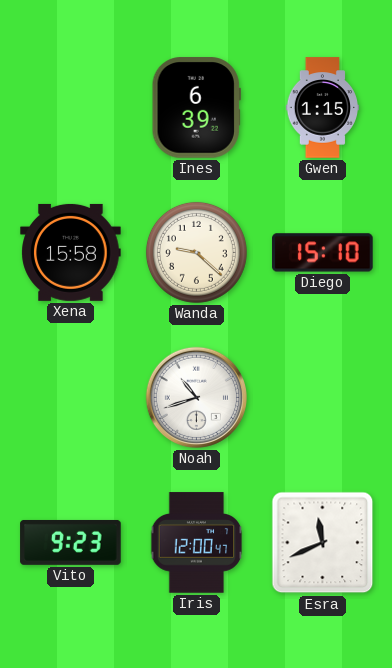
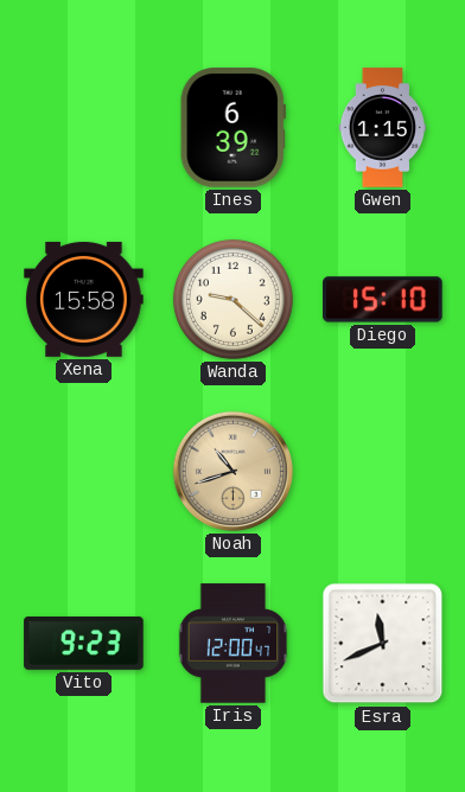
Noah dial: white -> champagne
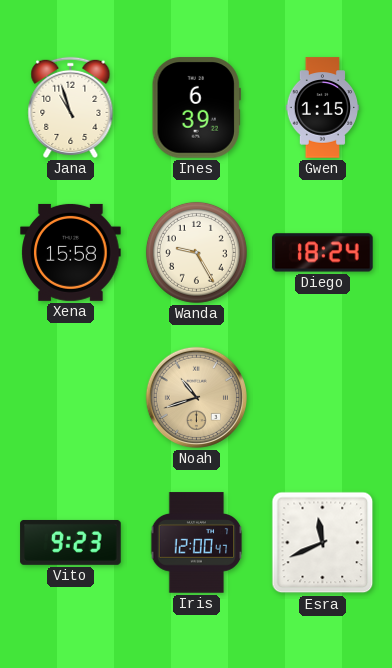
Jana: none -> 10:57
Wanda: 9:22 -> 9:25
Diego: 15:10 -> 18:24
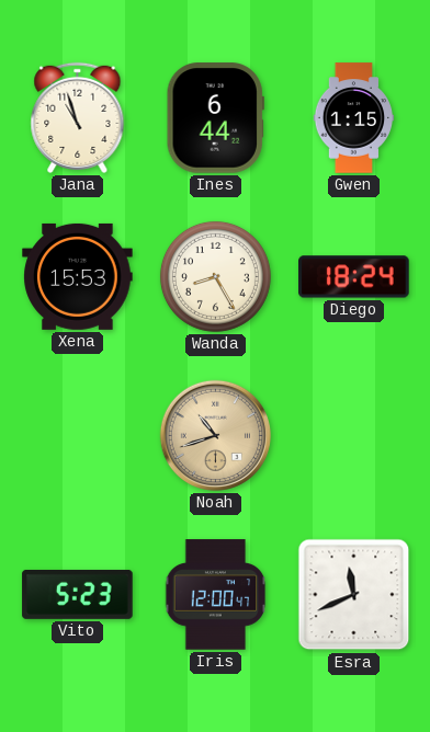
Ines: 6:39 -> 6:44
Xena: 15:58 -> 15:53
Wanda: 9:25 -> 8:25
Vito: 9:23 -> 5:23
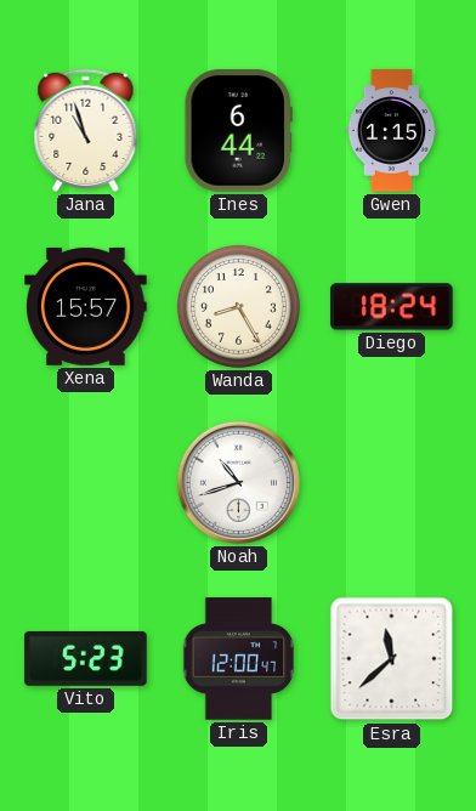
Xena: 15:53 -> 15:57
Noah dial: champagne -> white
Esra: 11:41 -> 11:38
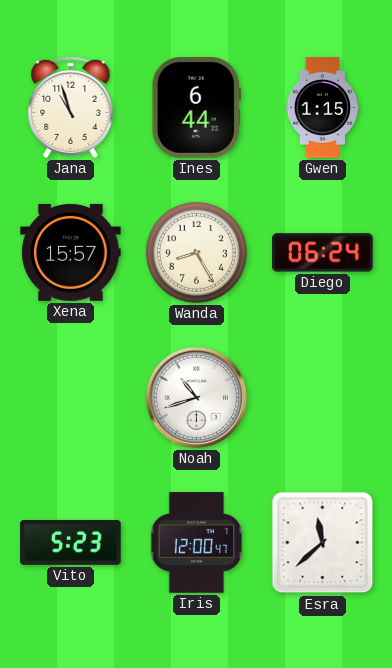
Diego: 18:24 -> 06:24
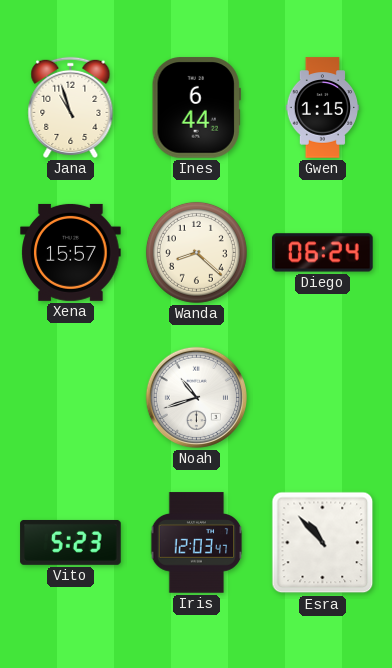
Wanda: 8:25 -> 8:22
Iris: 12:00 -> 12:03
Esra: 11:38 -> 10:53
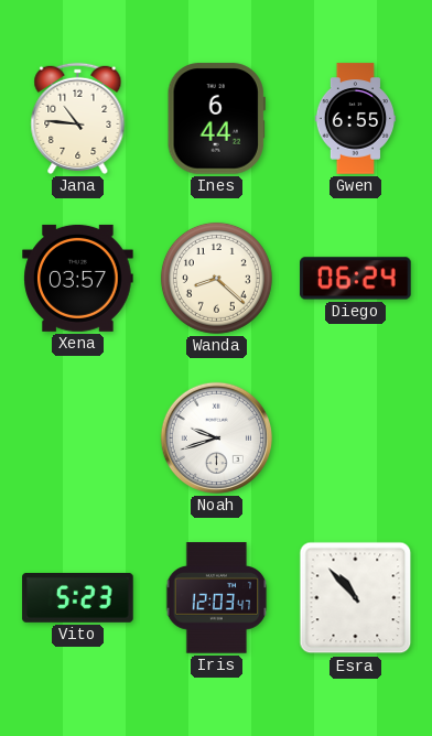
Jana: 10:57 -> 10:46
Gwen: 1:15 -> 6:55
Xena: 15:57 -> 03:57
Noah: 10:42 -> 9:42
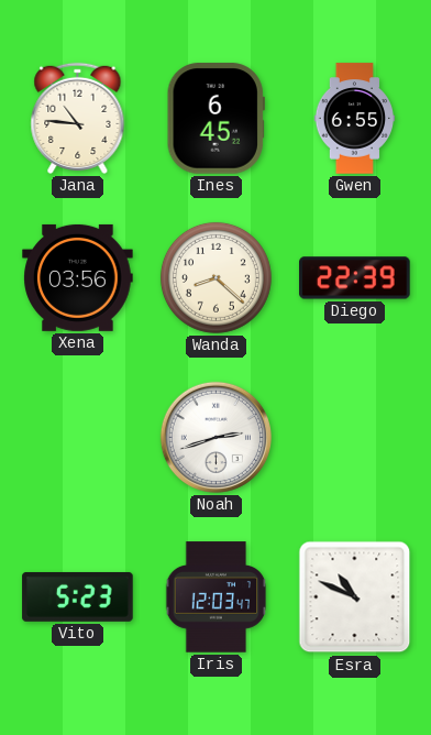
Ines: 6:44 -> 6:45
Xena: 03:57 -> 03:56
Diego: 06:24 -> 22:39
Noah: 9:42 -> 2:42
Esra: 10:53 -> 10:49
